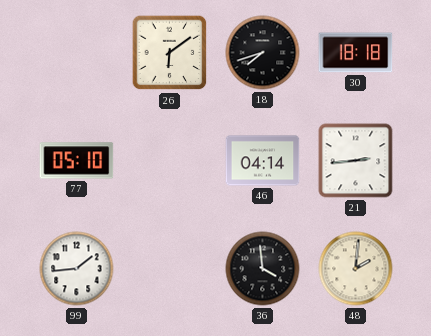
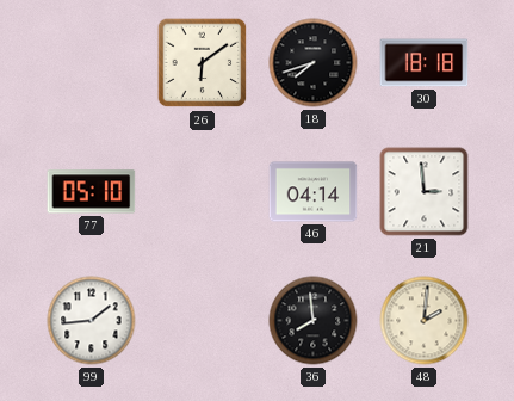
21: 2:44 -> 2:59
36: 3:59 -> 7:59
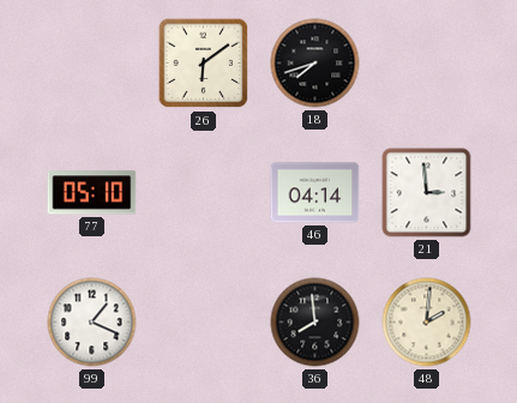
30: 18:18 -> none
99: 1:44 -> 1:19
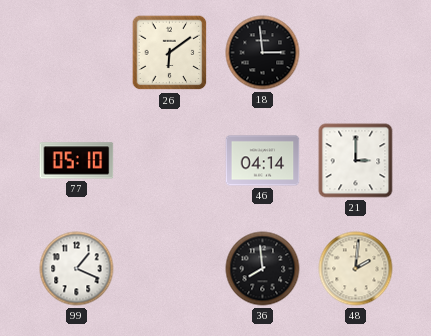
18: 7:42 -> 2:59
21: 2:59 -> 3:00
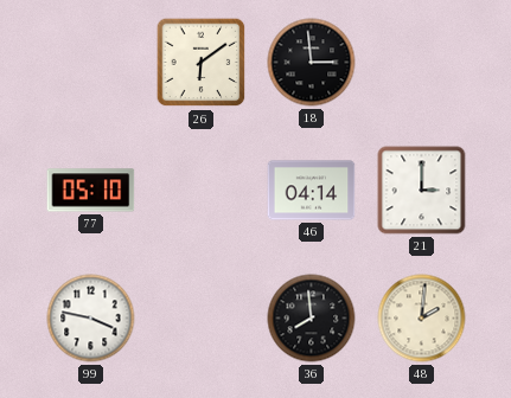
99: 1:19 -> 3:47
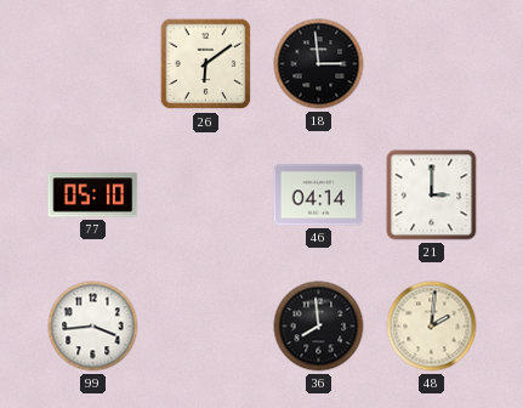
99: 3:47 -> 3:44
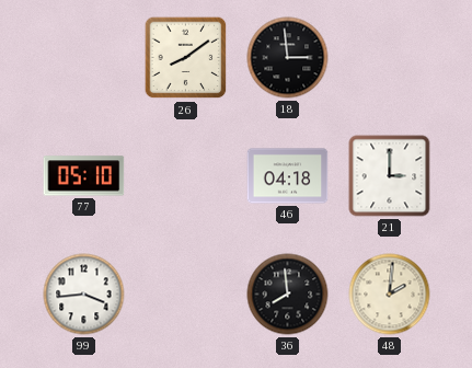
26: 6:09 -> 8:09
46: 04:14 -> 04:18
